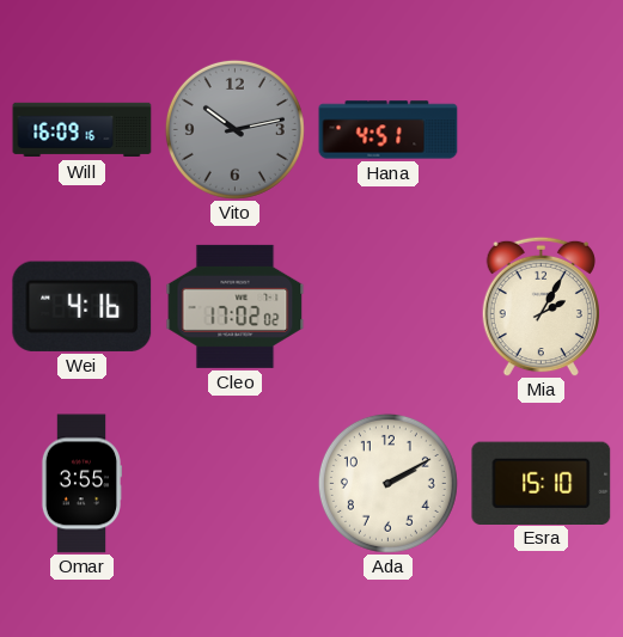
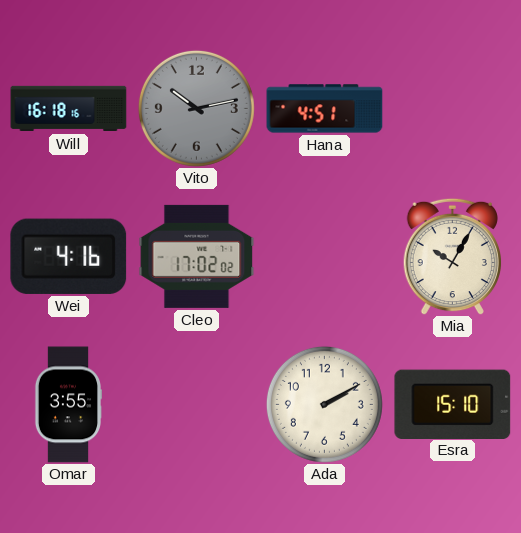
Will: 16:09 -> 16:18
Mia: 2:05 -> 10:05
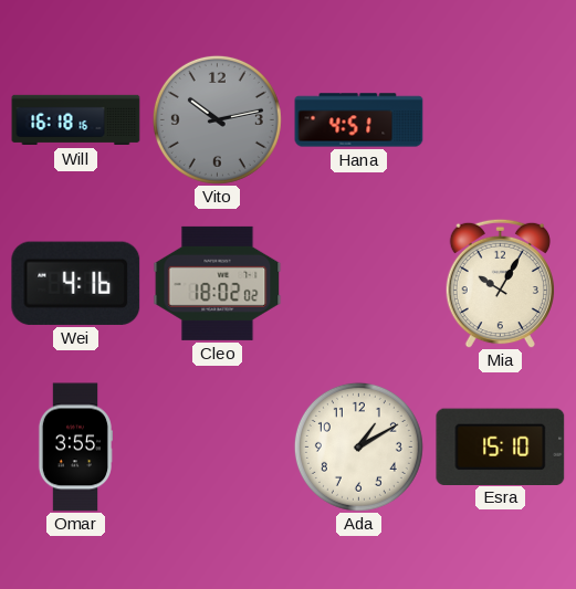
Cleo: 17:02 -> 18:02
Ada: 2:10 -> 1:10
